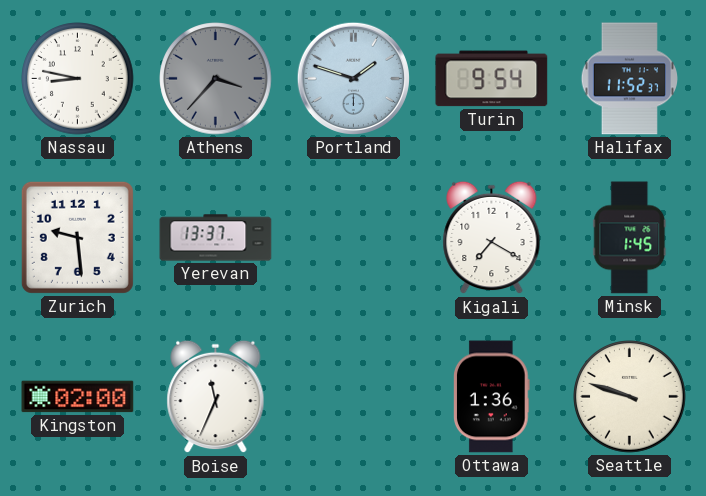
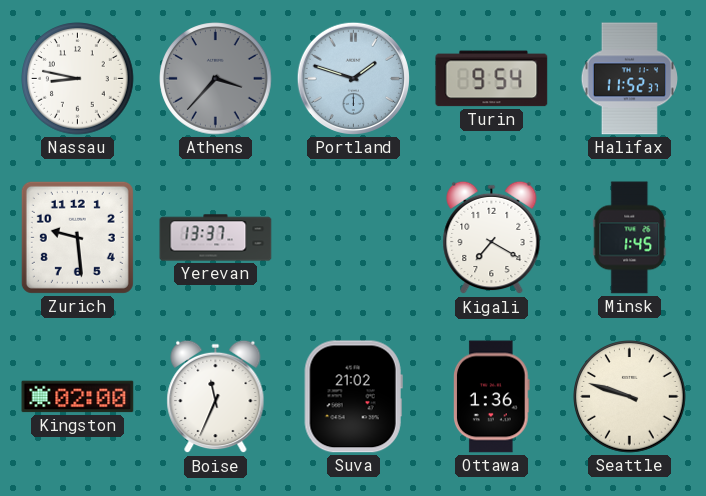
Suva: none -> 21:02
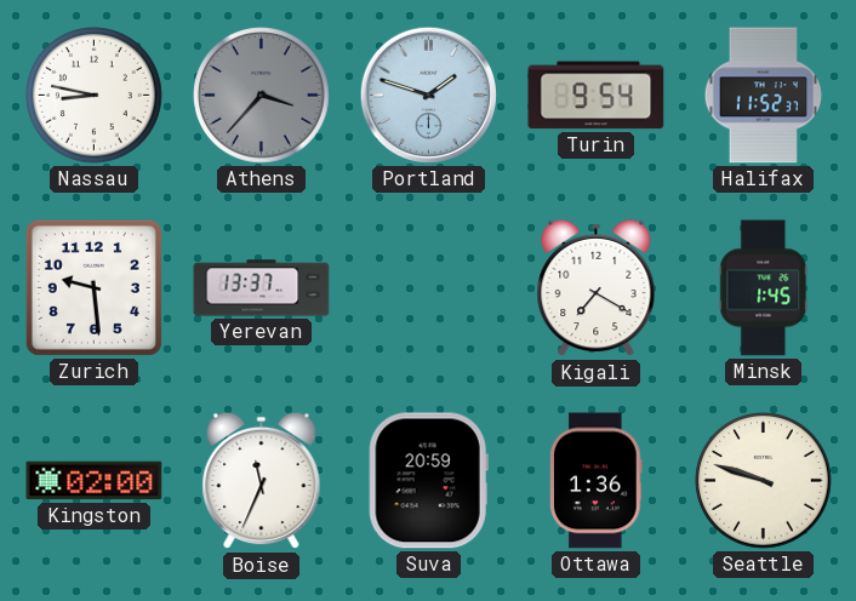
Suva: 21:02 -> 20:59
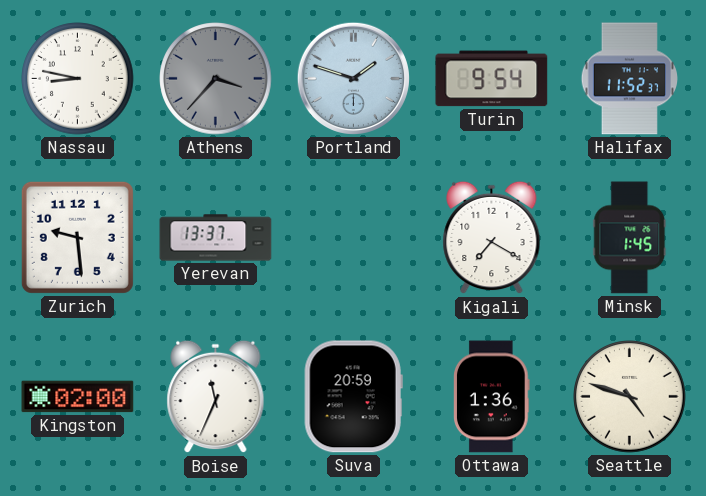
Seattle: 9:48 -> 4:48
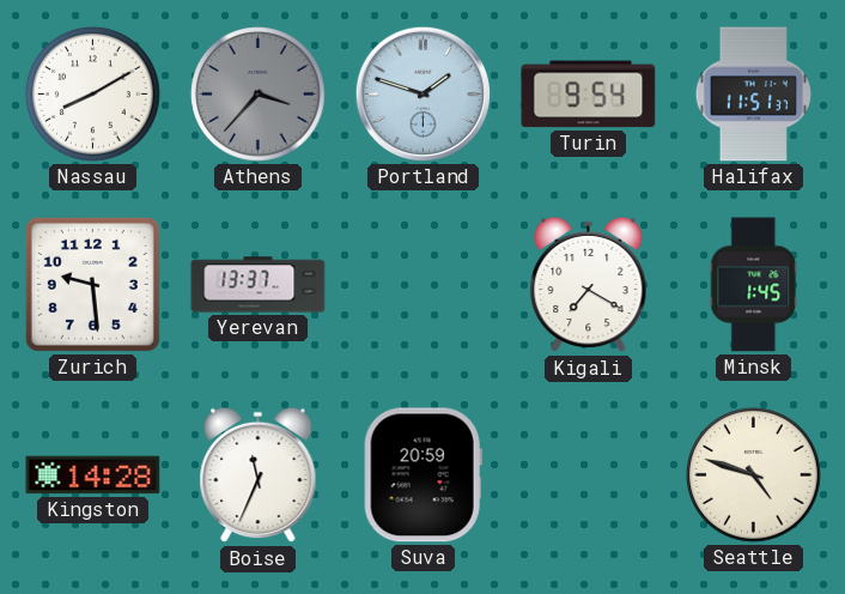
Nassau: 8:47 -> 8:10
Halifax: 11:52 -> 11:51
Kingston: 02:00 -> 14:28
Ottawa: 1:36 -> none
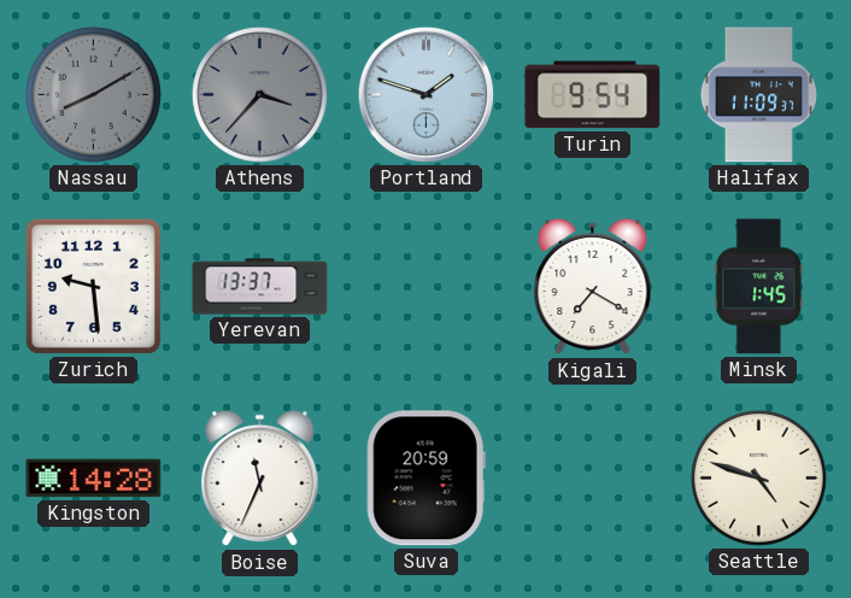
Nassau dial: white -> grey
Halifax: 11:51 -> 11:09
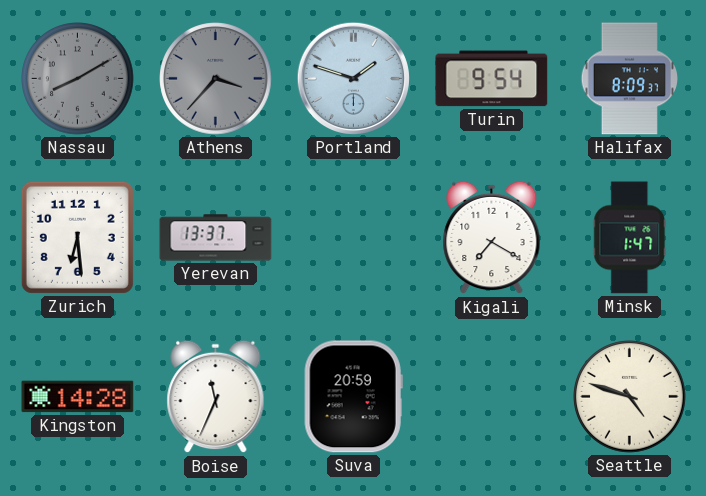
Halifax: 11:09 -> 8:09
Zurich: 9:29 -> 6:29
Minsk: 1:45 -> 1:47
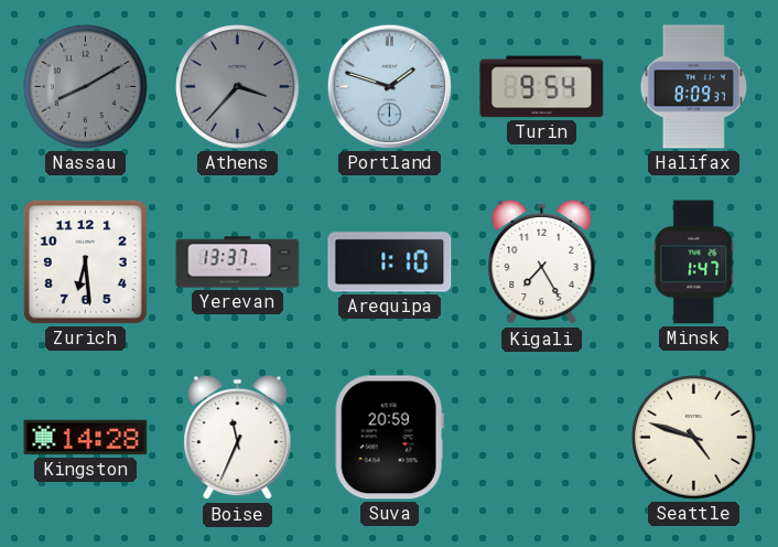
Arequipa: none -> 1:10
Kigali: 7:20 -> 7:25
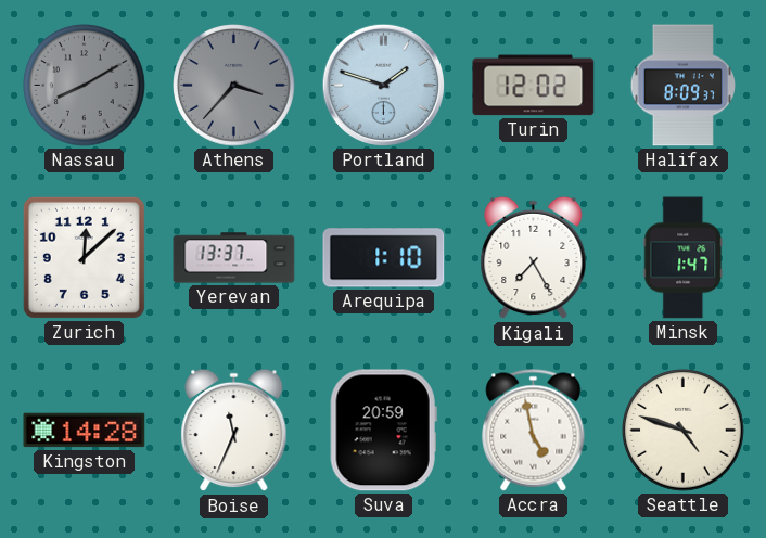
Turin: 9:54 -> 12:02
Zurich: 6:29 -> 12:08
Accra: none -> 4:58
